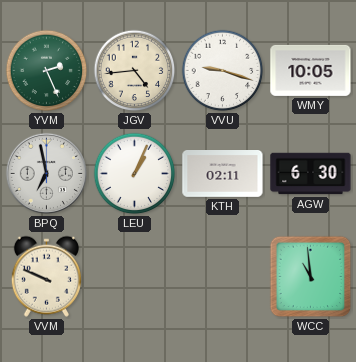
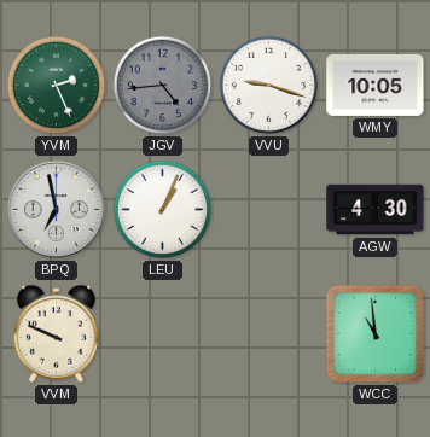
JGV dial: cream -> grey
KTH: 02:11 -> none
AGW: 6:30 -> 4:30
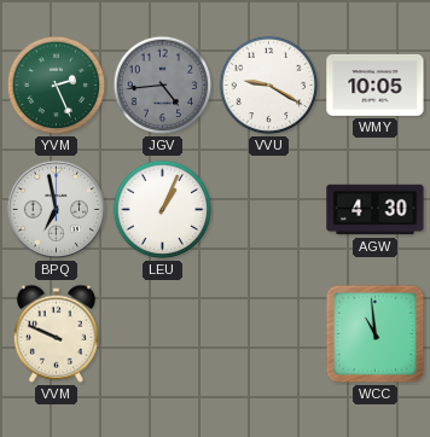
VVU: 9:18 -> 9:20
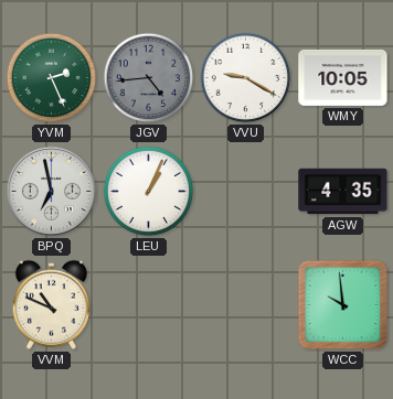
AGW: 4:30 -> 4:35
VVM: 9:49 -> 10:49
WCC: 10:59 -> 9:59
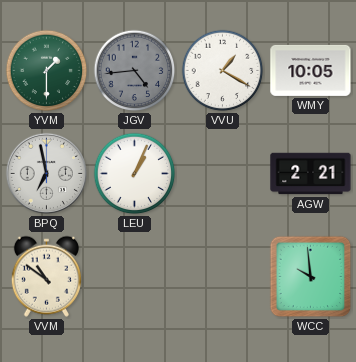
YVM: 2:26 -> 1:30
VVU: 9:20 -> 1:20
AGW: 4:35 -> 2:21
VVM: 10:49 -> 10:51
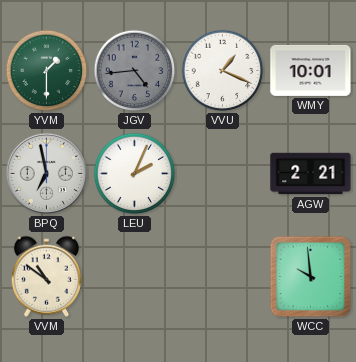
VVU: 1:20 -> 1:19
WMY: 10:05 -> 10:01
LEU: 1:04 -> 2:04
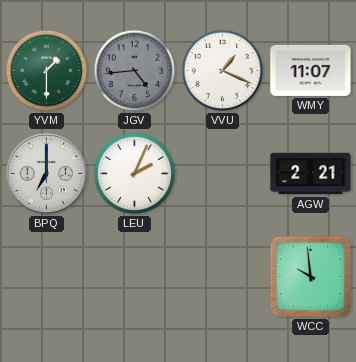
WMY: 10:01 -> 11:07
BPQ: 6:58 -> 7:00
VVM: 10:51 -> none
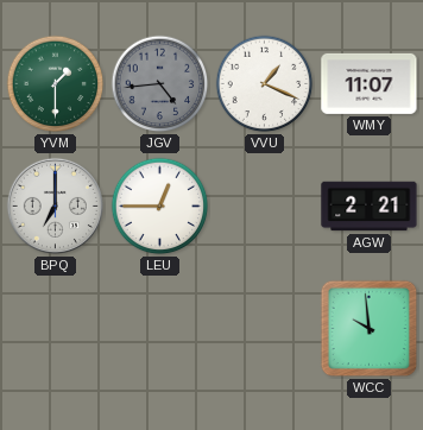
LEU: 2:04 -> 12:45
